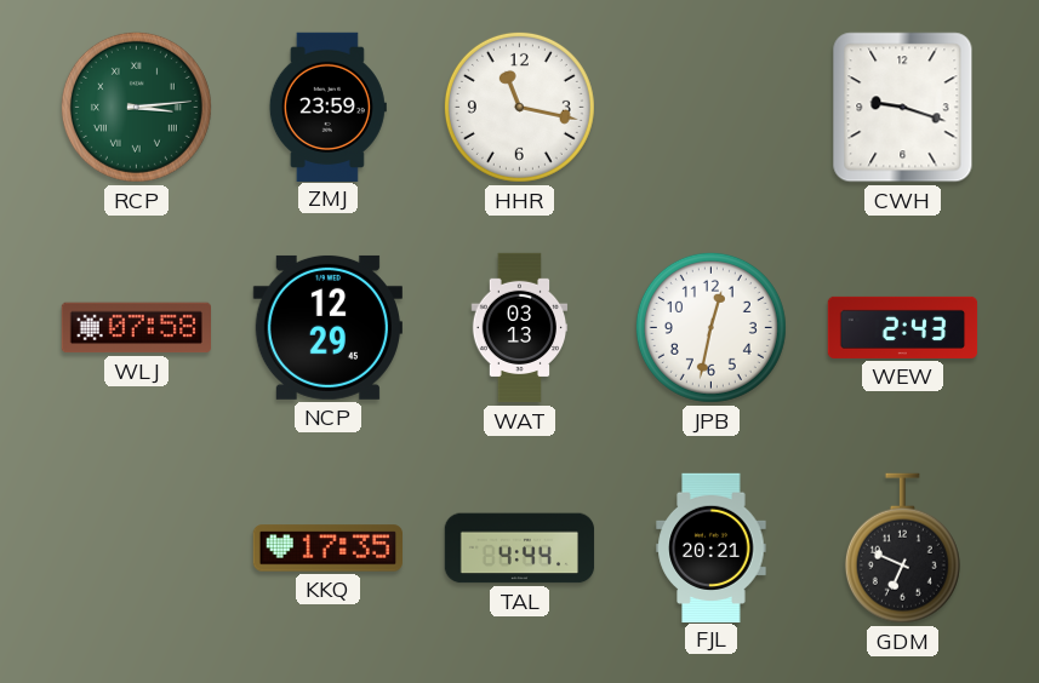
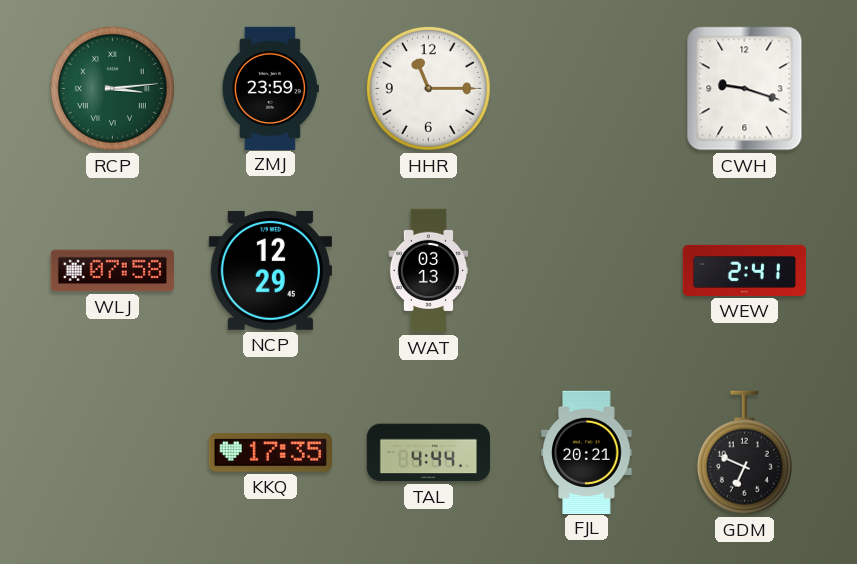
HHR: 11:17 -> 11:15
JPB: 12:32 -> none
WEW: 2:43 -> 2:41
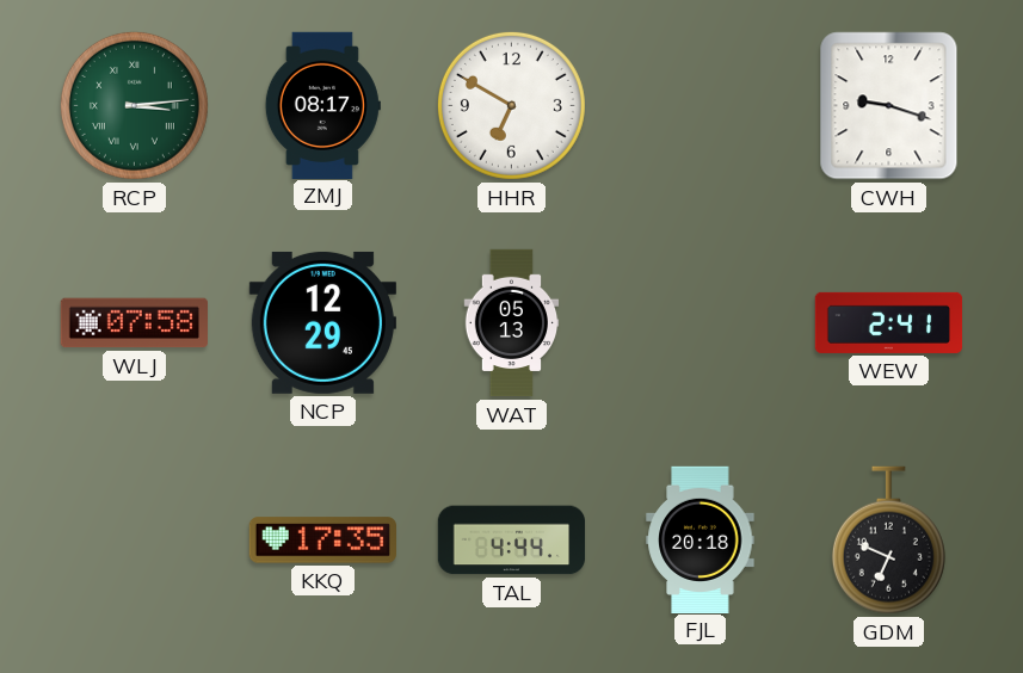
ZMJ: 23:59 -> 08:17
HHR: 11:15 -> 6:50
WAT: 03:13 -> 05:13
FJL: 20:21 -> 20:18
